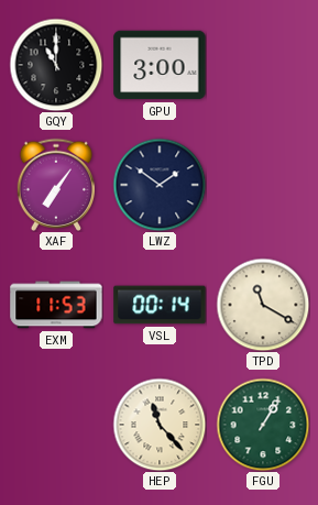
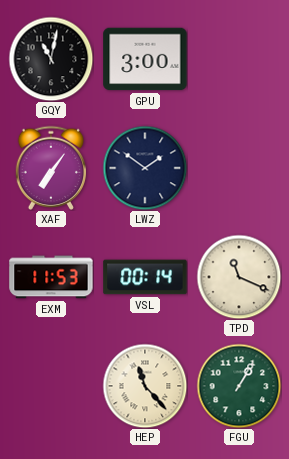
GQY: 11:00 -> 11:02
TPD: 11:20 -> 11:19
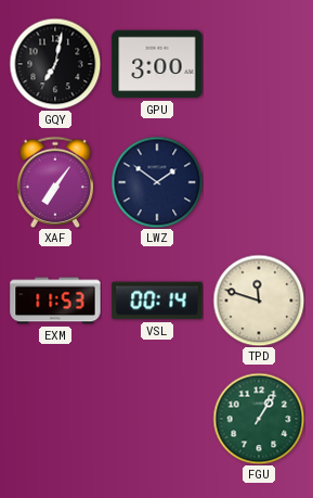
GQY: 11:02 -> 7:02
TPD: 11:19 -> 11:48
HEP: 11:23 -> none
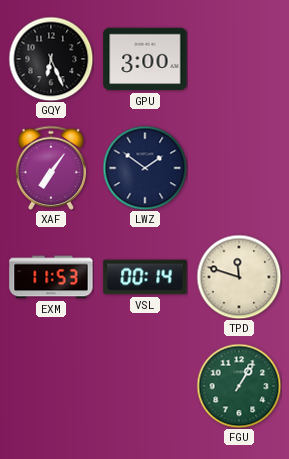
GQY: 7:02 -> 6:26
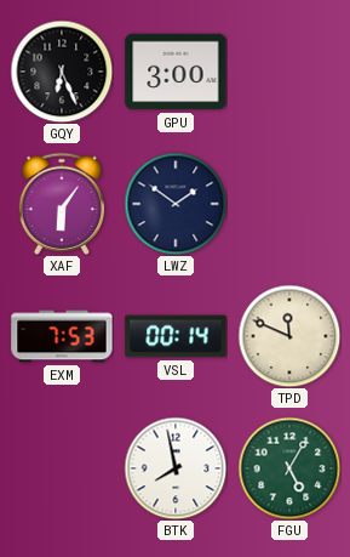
XAF: 7:06 -> 6:06
EXM: 11:53 -> 7:53
TPD: 11:48 -> 11:49
BTK: none -> 7:58
FGU: 1:05 -> 5:05
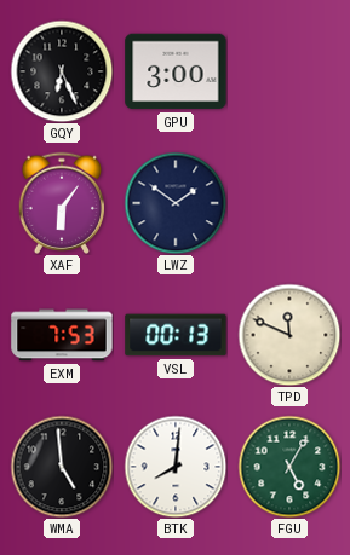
VSL: 00:14 -> 00:13
WMA: none -> 4:59
BTK: 7:58 -> 8:01
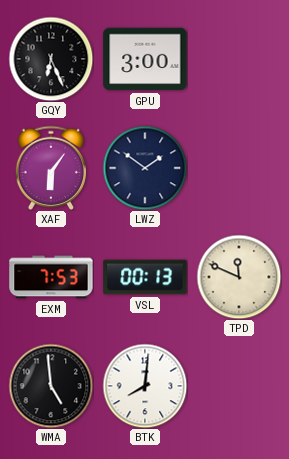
FGU: 5:05 -> none
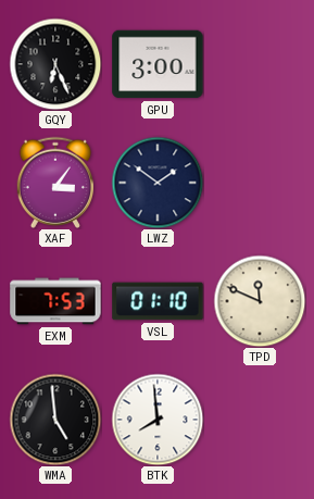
XAF: 6:06 -> 3:06
VSL: 00:13 -> 01:10
BTK: 8:01 -> 7:59
